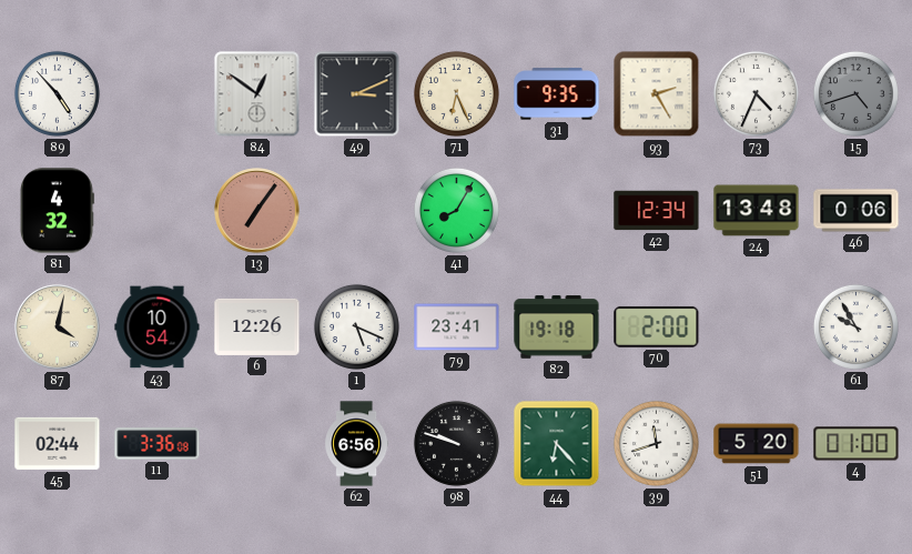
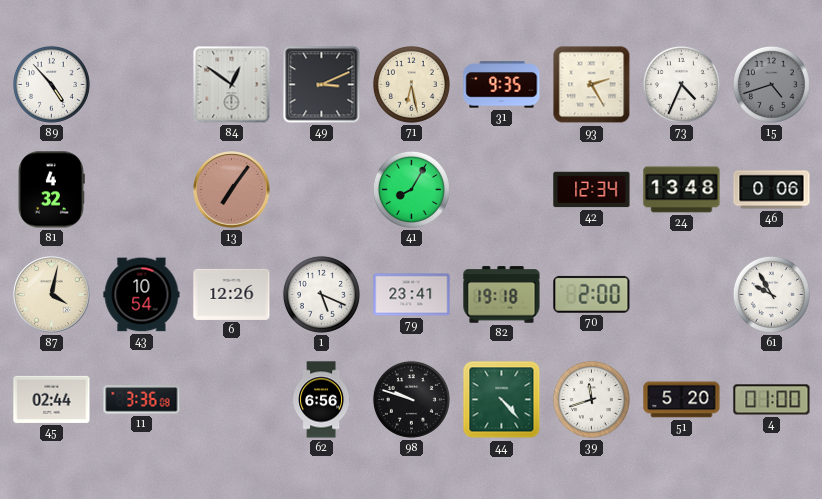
71: 6:26 -> 6:28
44: 6:23 -> 4:23
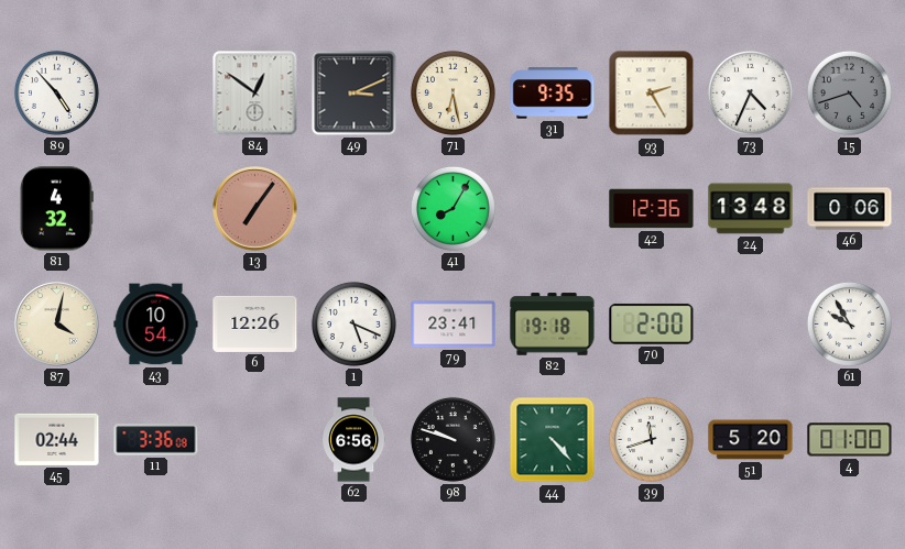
42: 12:34 -> 12:36
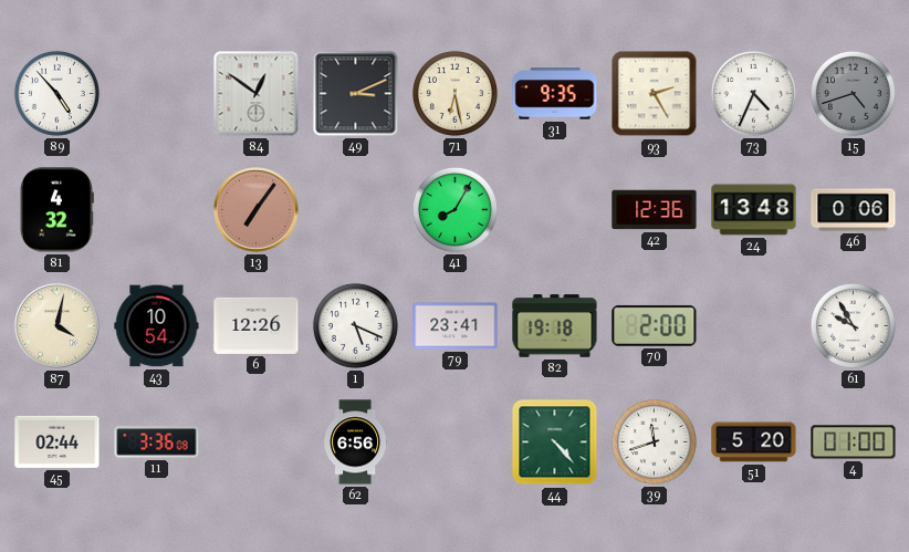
98: 9:48 -> none
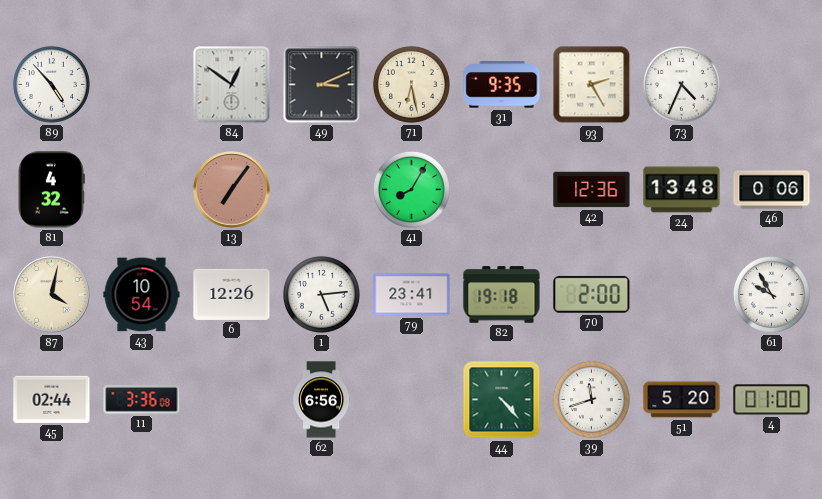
15: 4:42 -> none
1: 5:19 -> 5:14
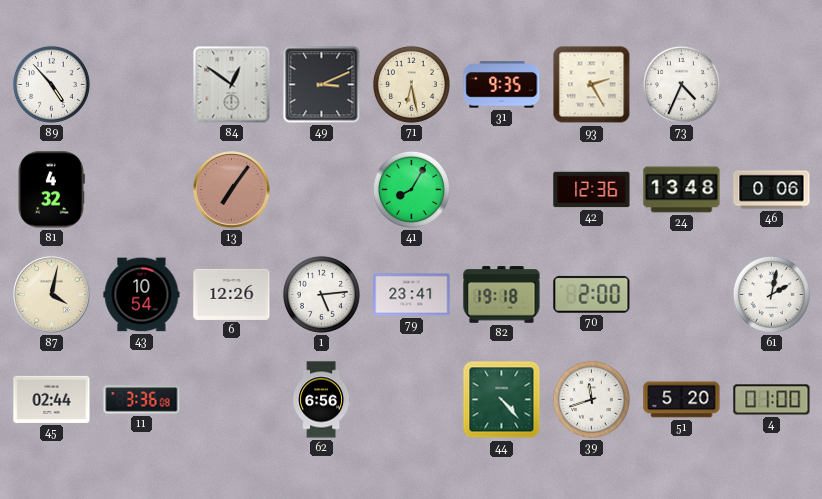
61: 9:55 -> 2:02
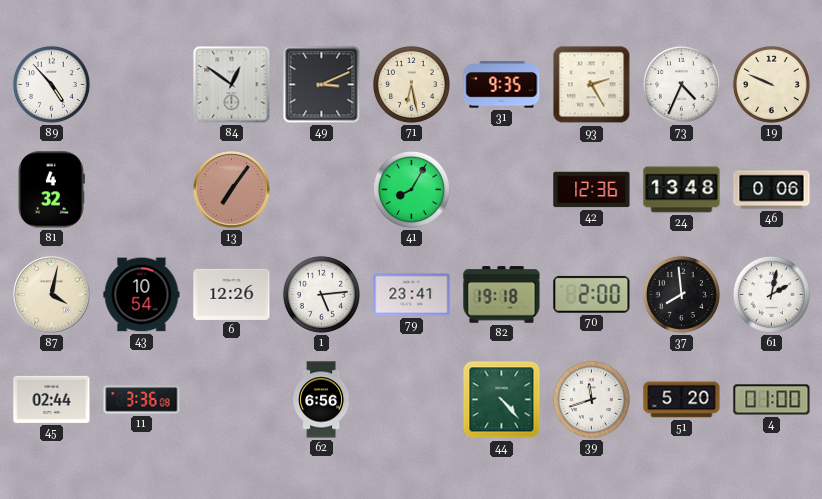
19: none -> 9:49
37: none -> 7:59
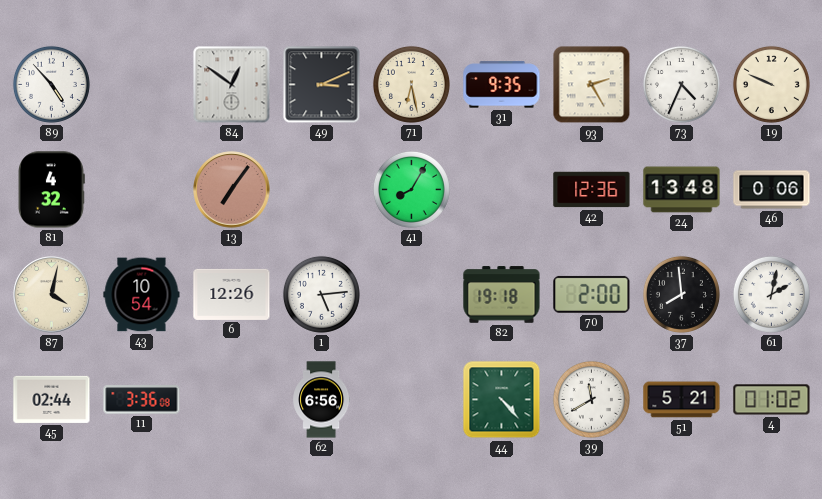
79: 23:41 -> none
39: 11:42 -> 11:40
51: 5:20 -> 5:21
4: 01:00 -> 01:02
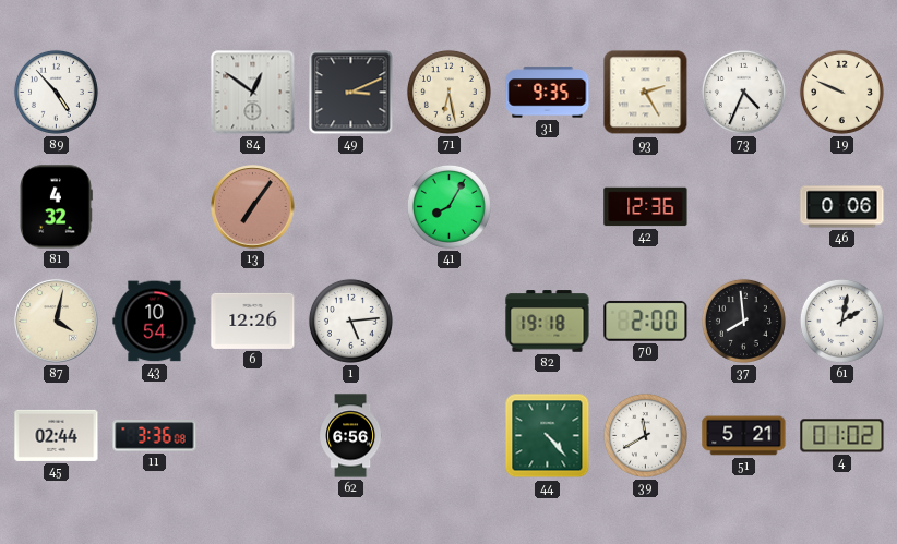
24: 13:48 -> none
